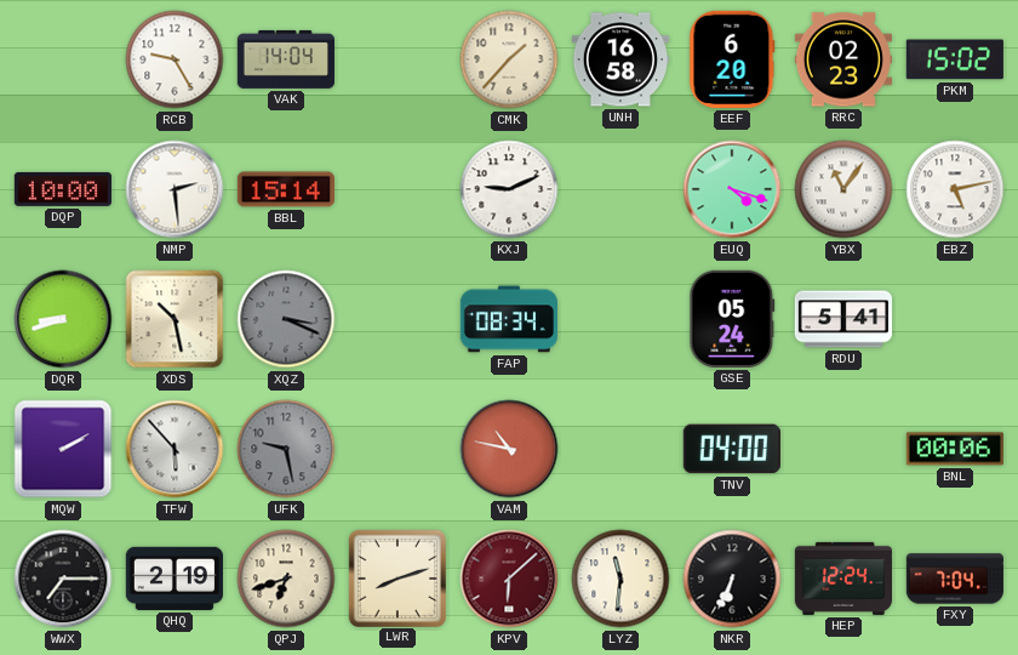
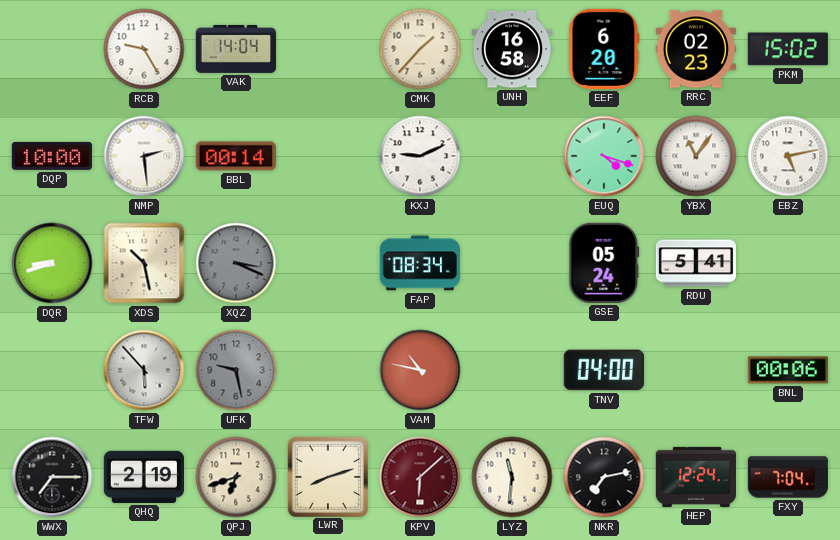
BBL: 15:14 -> 00:14
MQW: 2:10 -> none
NKR: 6:34 -> 7:13
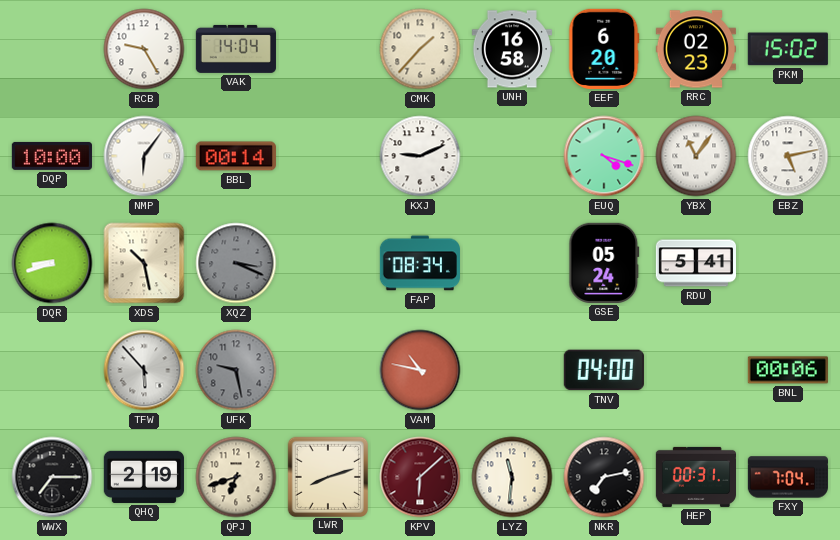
NMP: 2:29 -> 6:06
HEP: 12:24 -> 00:31
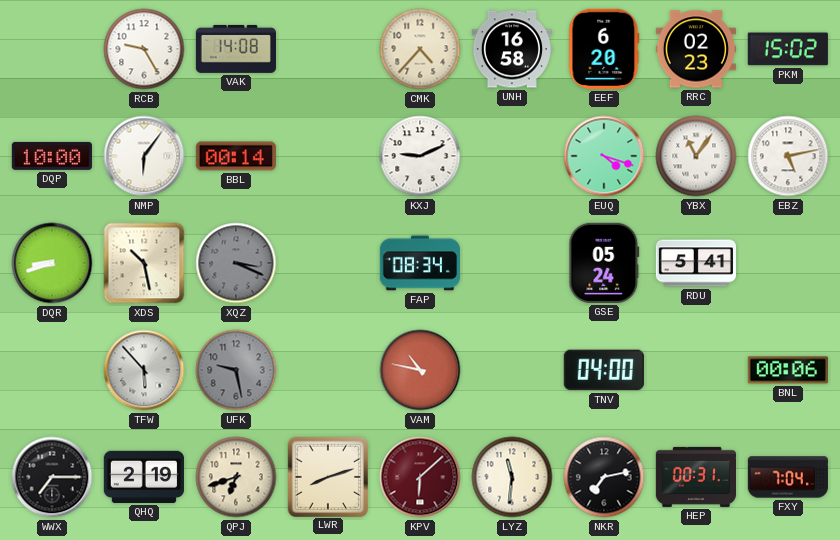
VAK: 14:04 -> 14:08
CMK: 1:37 -> 4:37
